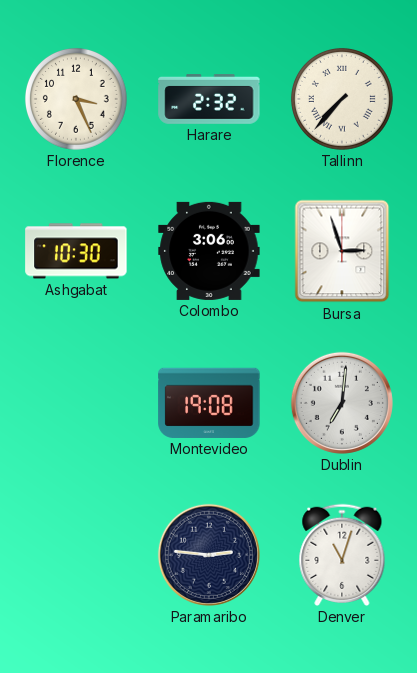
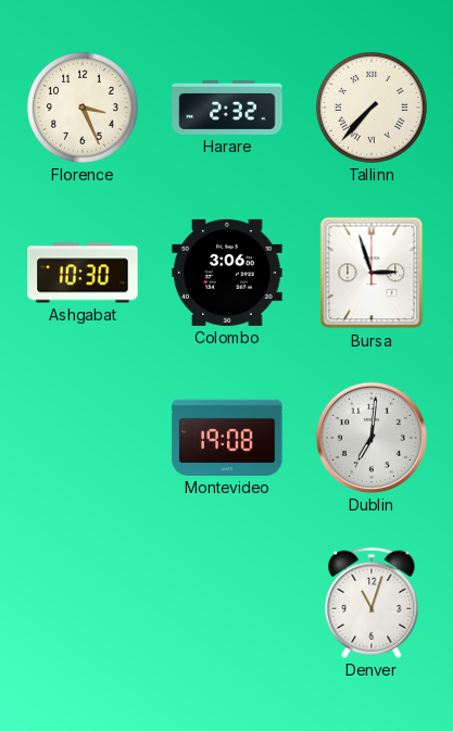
Paramaribo: 2:46 -> none
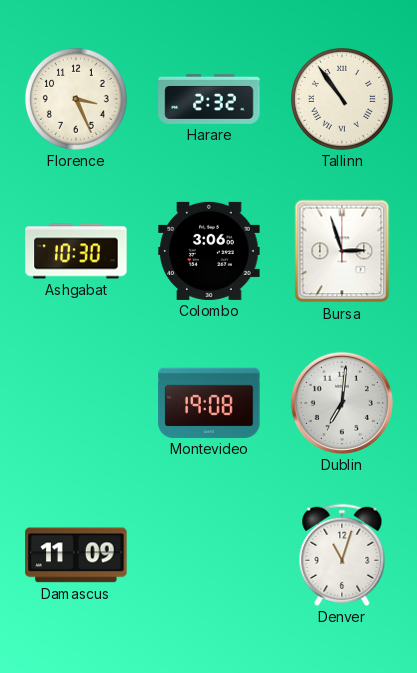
Tallinn: 7:37 -> 10:54
Damascus: none -> 11:09
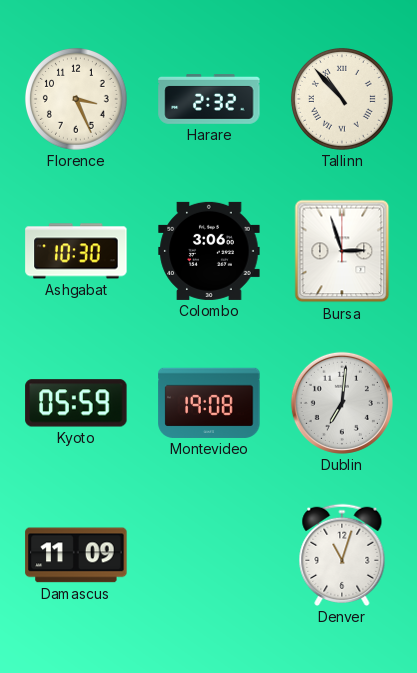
Tallinn: 10:54 -> 10:53
Kyoto: none -> 05:59
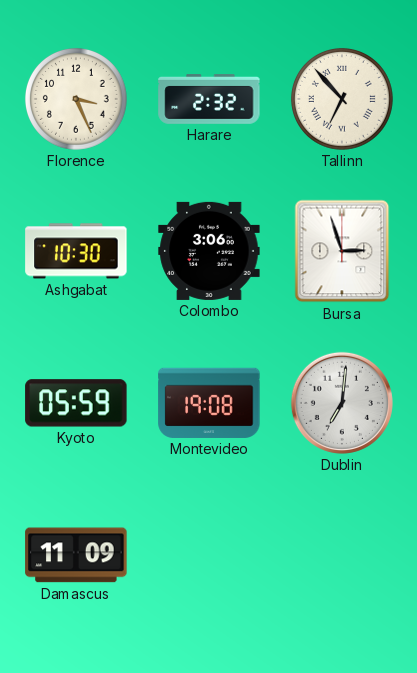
Tallinn: 10:53 -> 6:53
Denver: 11:03 -> none
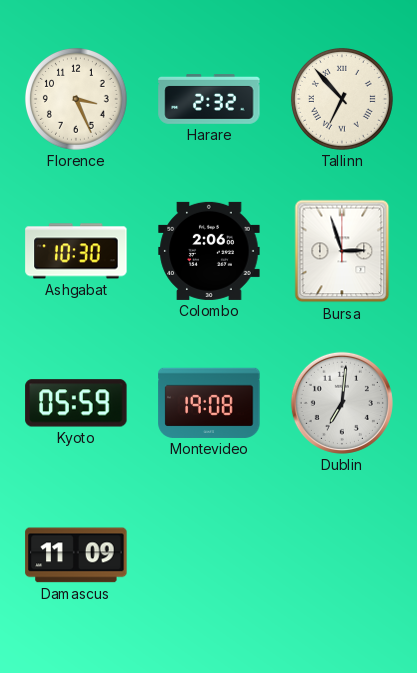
Colombo: 3:06 -> 2:06
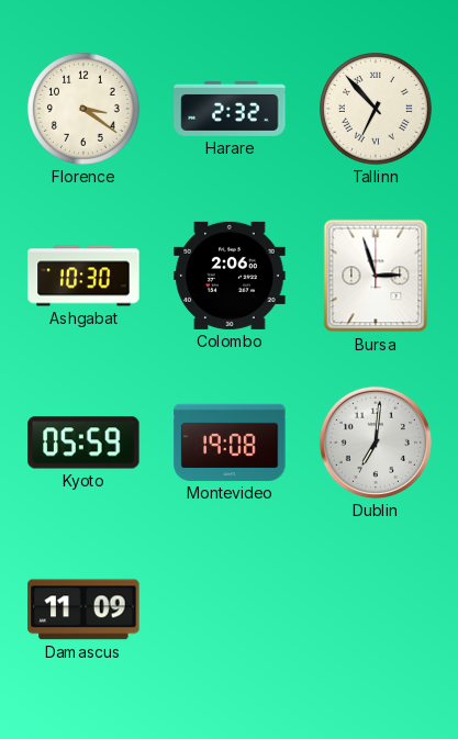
Florence: 3:26 -> 3:21
